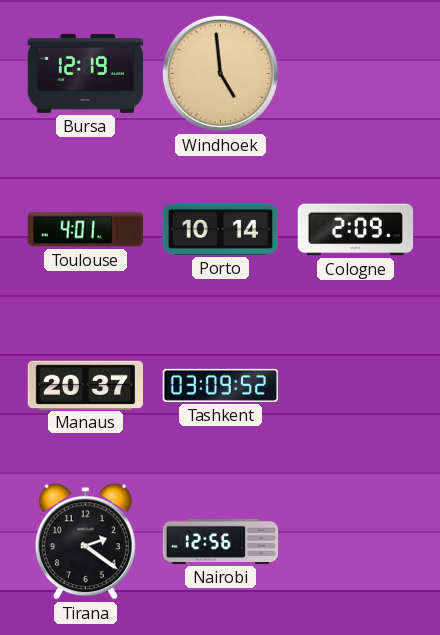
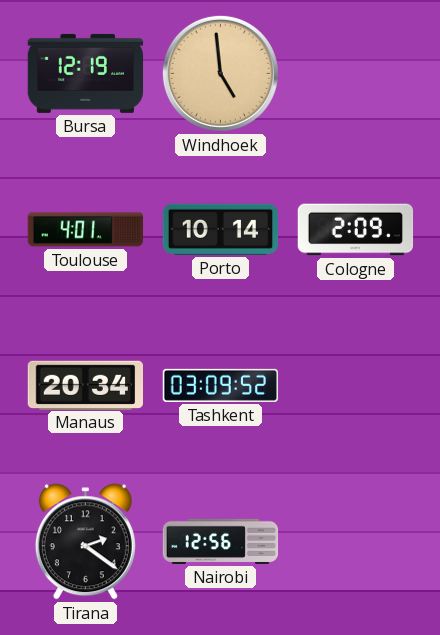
Manaus: 20:37 -> 20:34
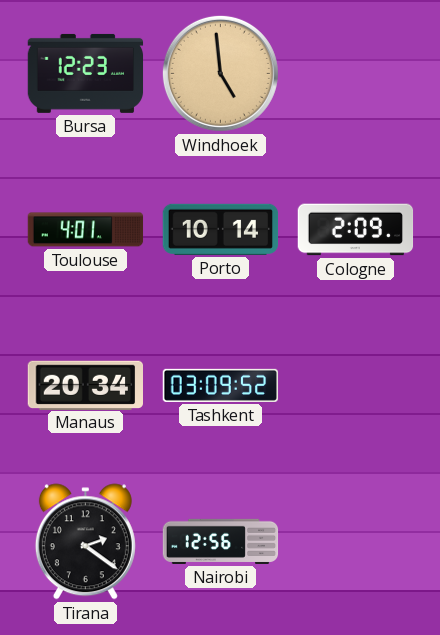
Bursa: 12:19 -> 12:23
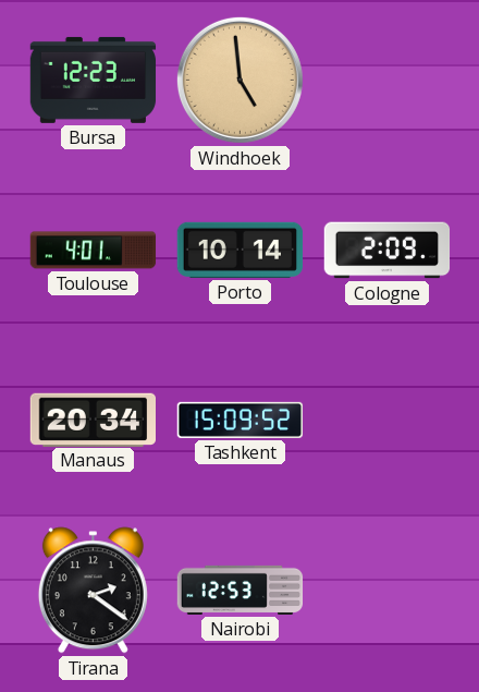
Tashkent: 03:09 -> 15:09
Nairobi: 12:56 -> 12:53
